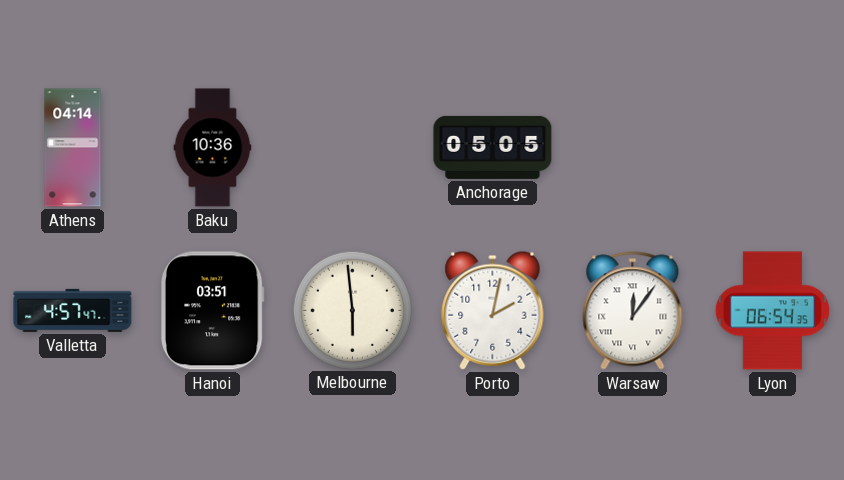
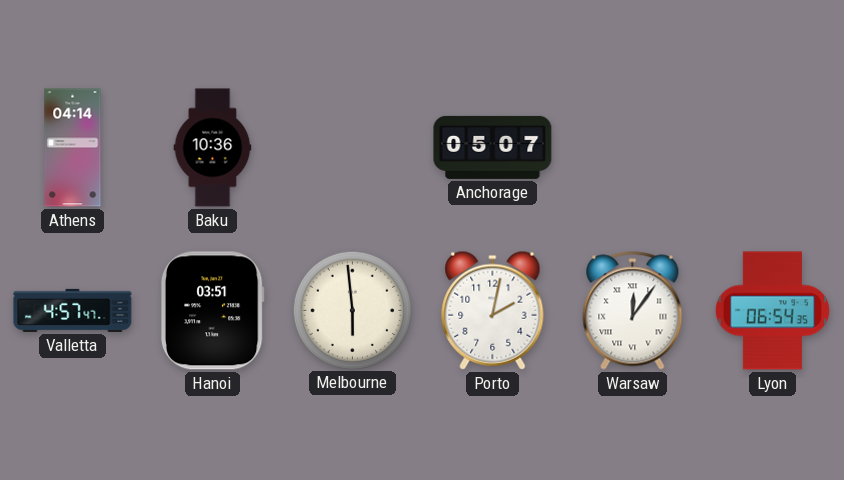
Anchorage: 05:05 -> 05:07
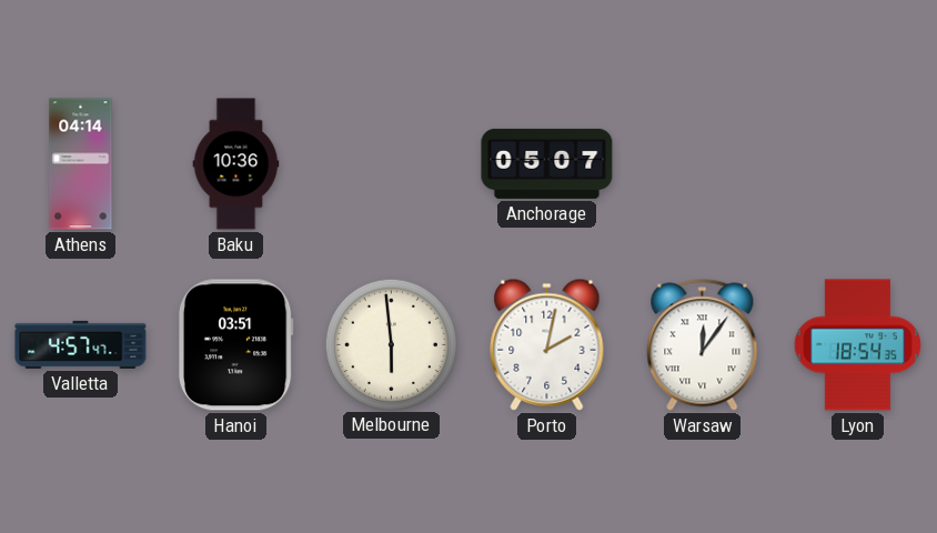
Lyon: 06:54 -> 18:54
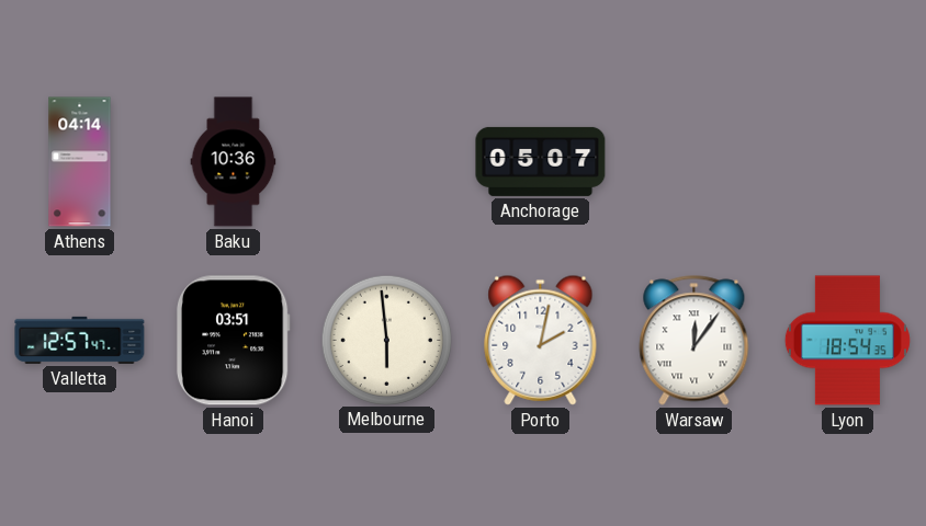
Valletta: 4:57 -> 12:57
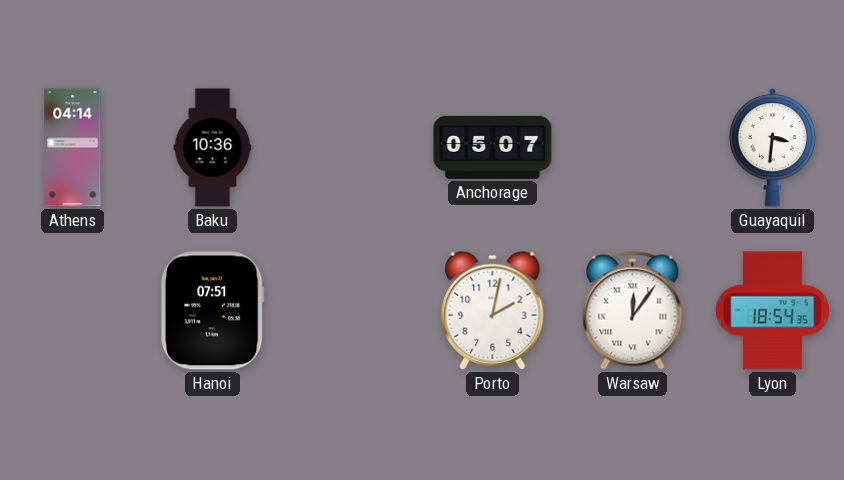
Guayaquil: none -> 3:31
Valletta: 12:57 -> none
Hanoi: 03:51 -> 07:51
Melbourne: 5:59 -> none
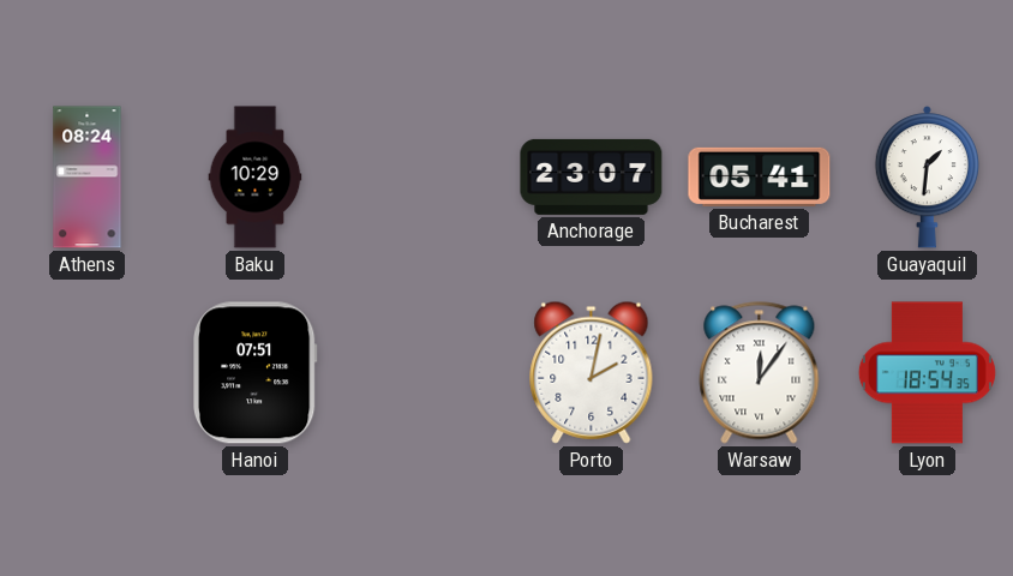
Athens: 04:14 -> 08:24
Baku: 10:36 -> 10:29
Anchorage: 05:07 -> 23:07
Bucharest: none -> 05:41
Guayaquil: 3:31 -> 1:31
